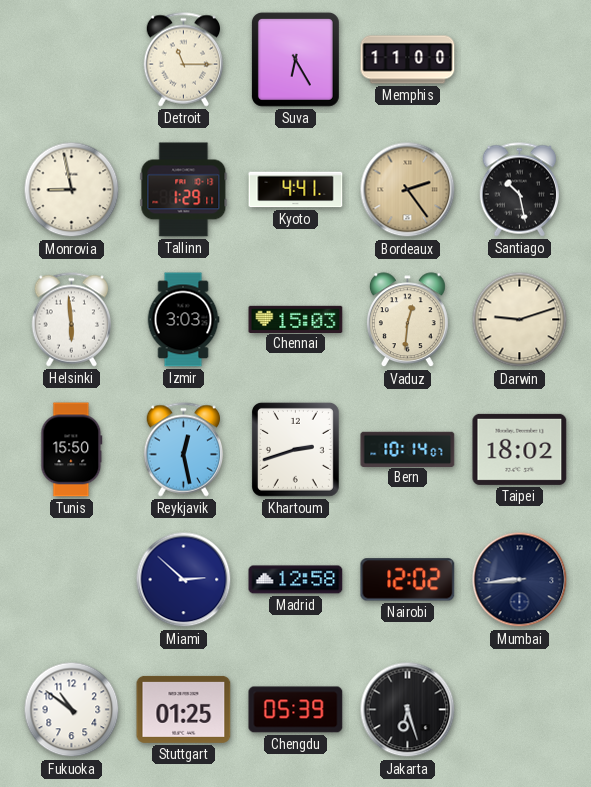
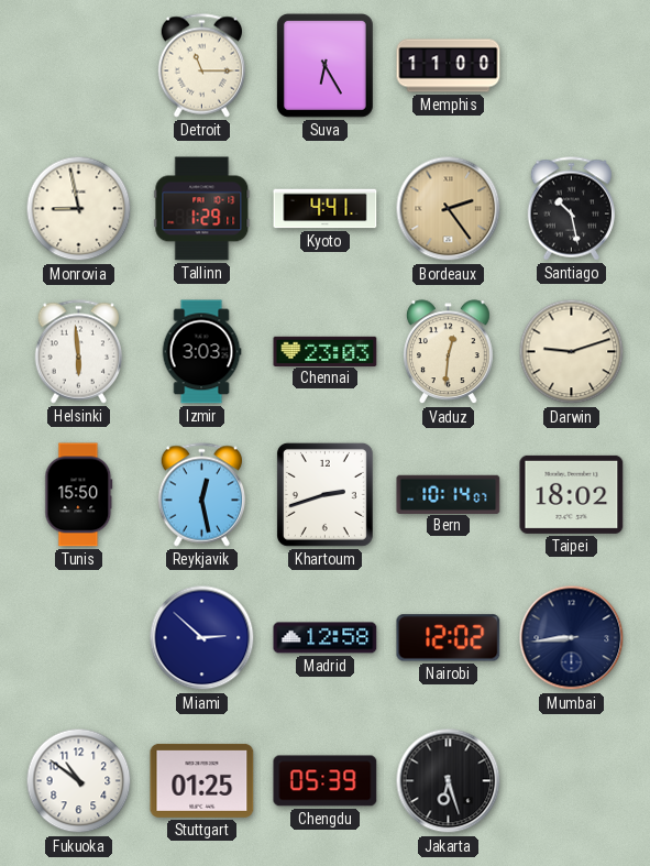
Chennai: 15:03 -> 23:03
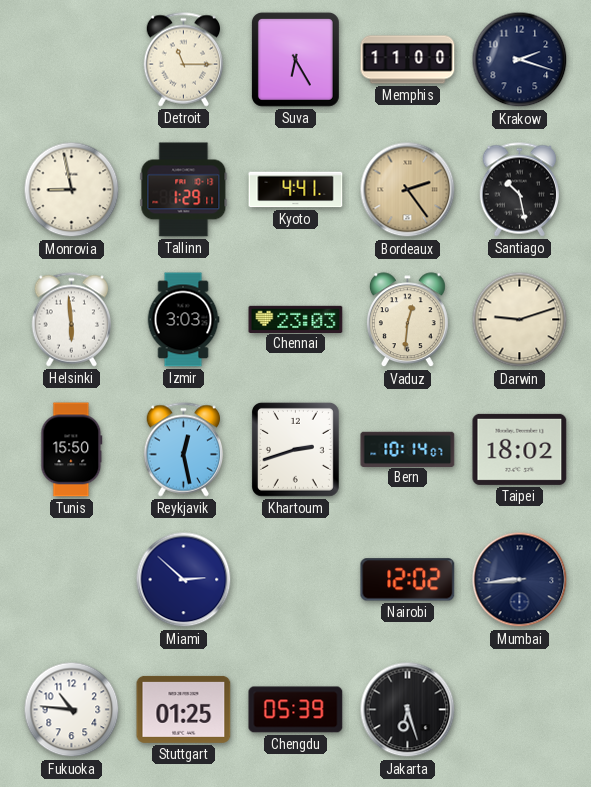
Krakow: none -> 2:18
Madrid: 12:58 -> none
Fukuoka: 10:51 -> 10:46
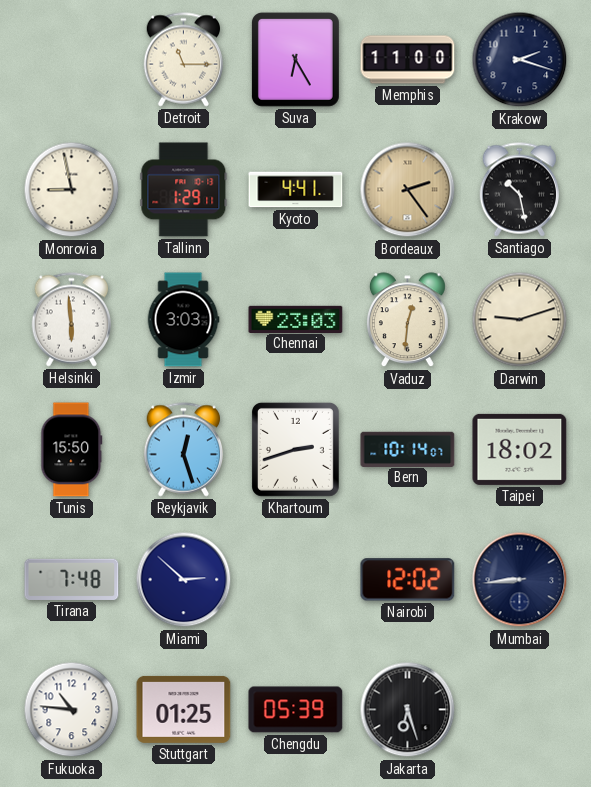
Reykjavik: 12:28 -> 12:27
Tirana: none -> 7:48
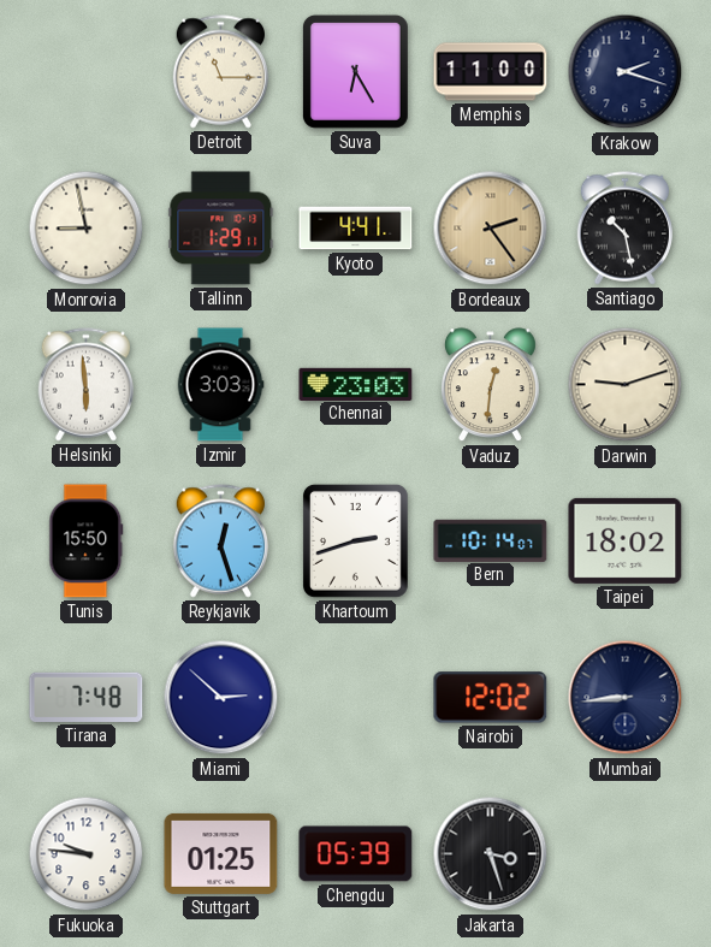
Fukuoka: 10:46 -> 9:46
Jakarta: 6:27 -> 3:27
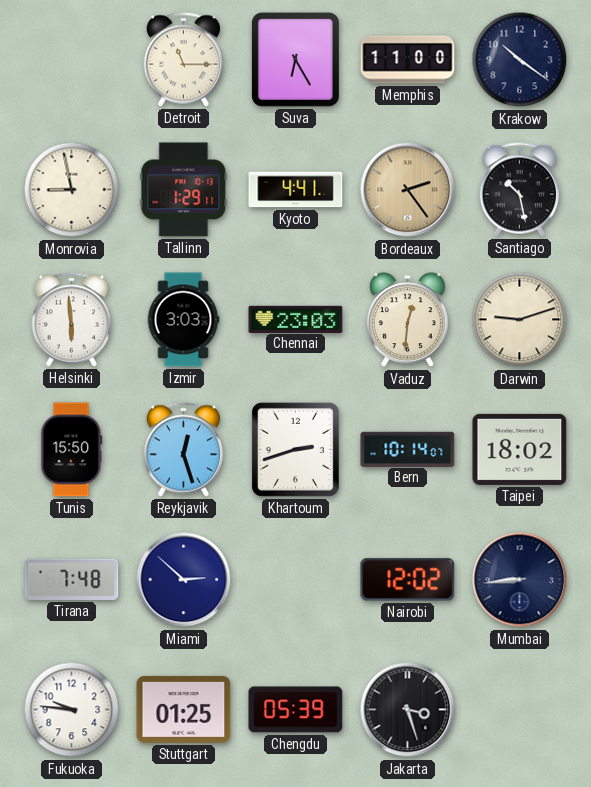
Krakow: 2:18 -> 10:21
